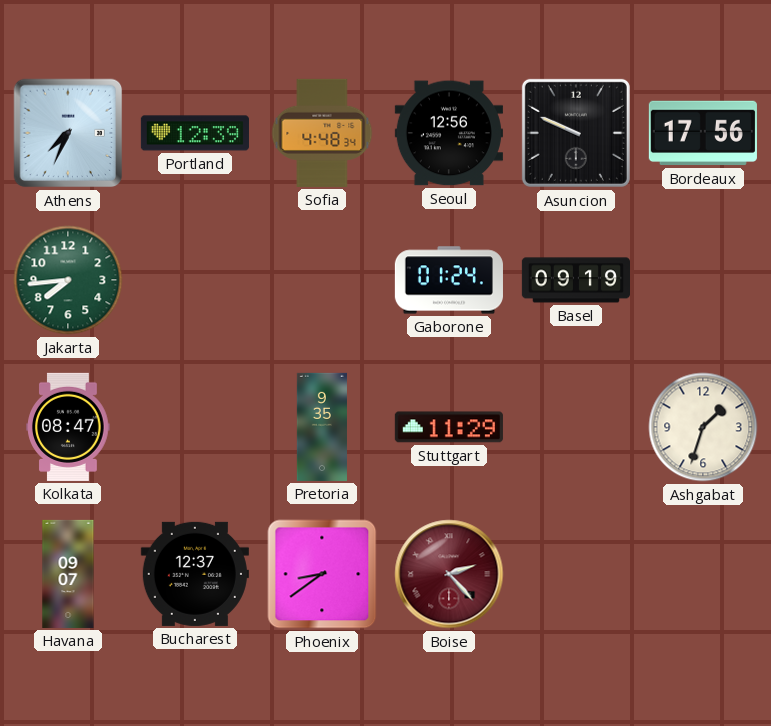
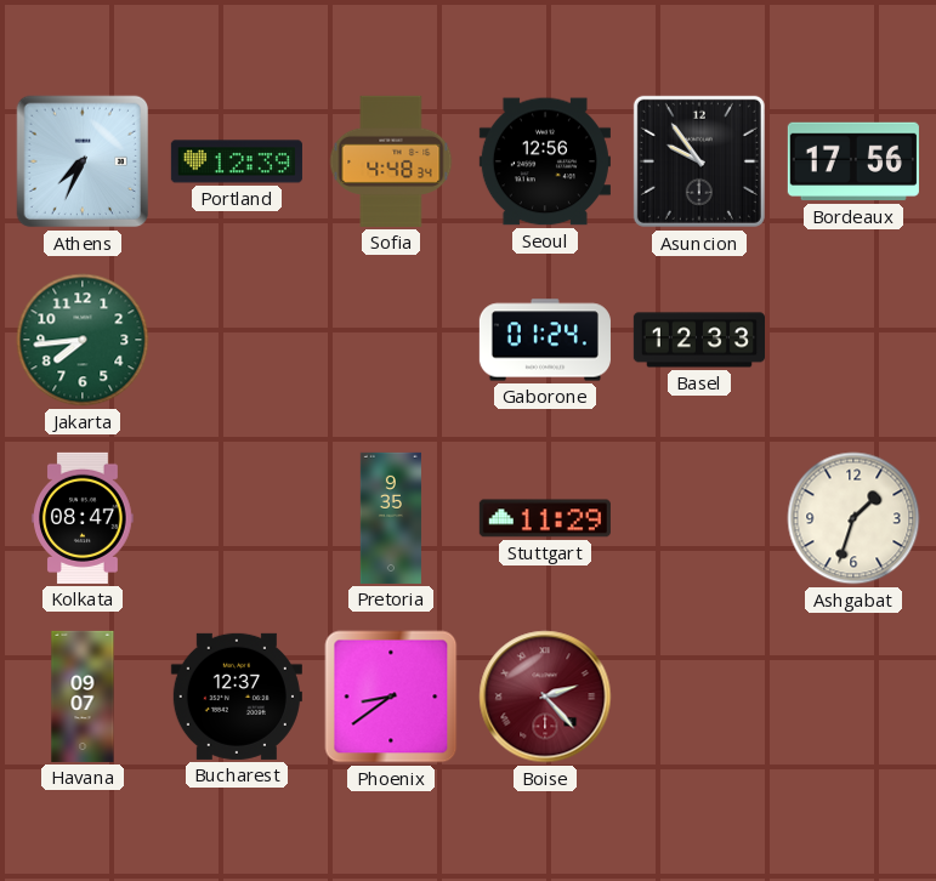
Asuncion: 9:49 -> 9:54
Basel: 09:19 -> 12:33
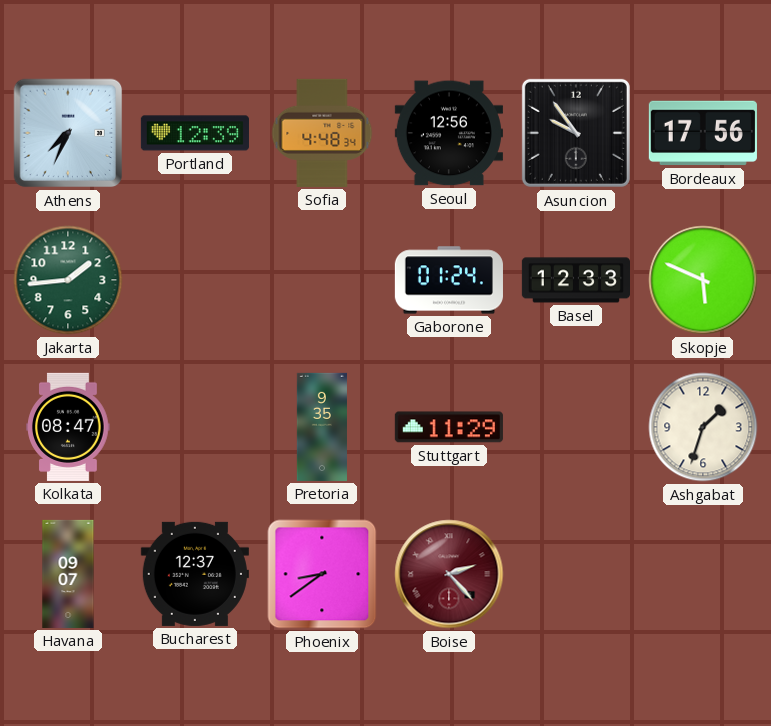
Jakarta: 7:44 -> 1:44
Skopje: none -> 5:49
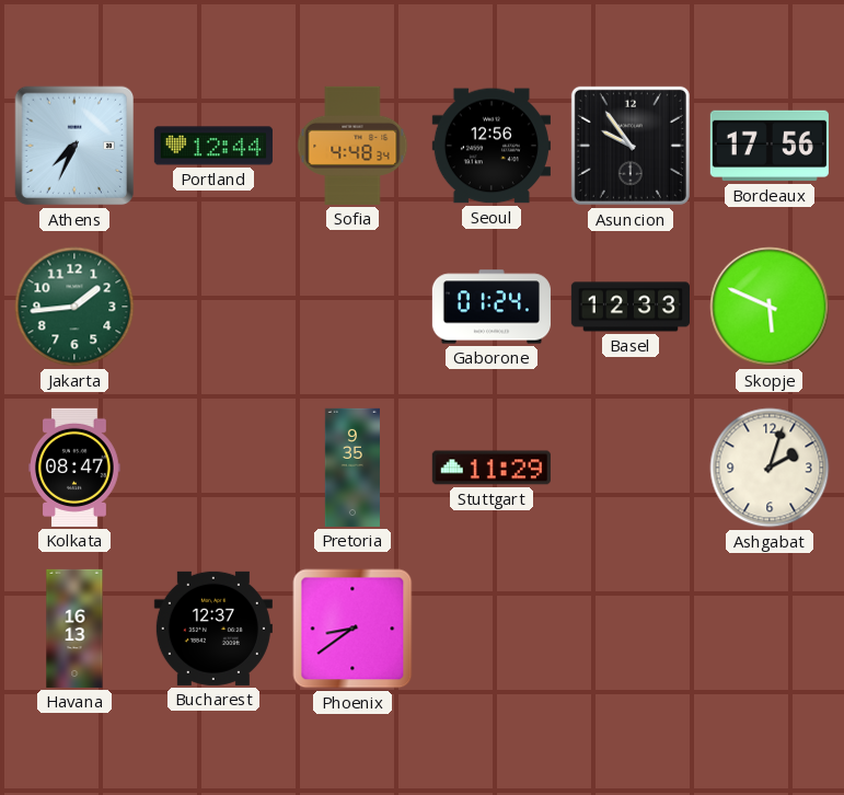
Portland: 12:39 -> 12:44
Ashgabat: 1:33 -> 2:03
Havana: 09:07 -> 16:13
Boise: 2:23 -> none
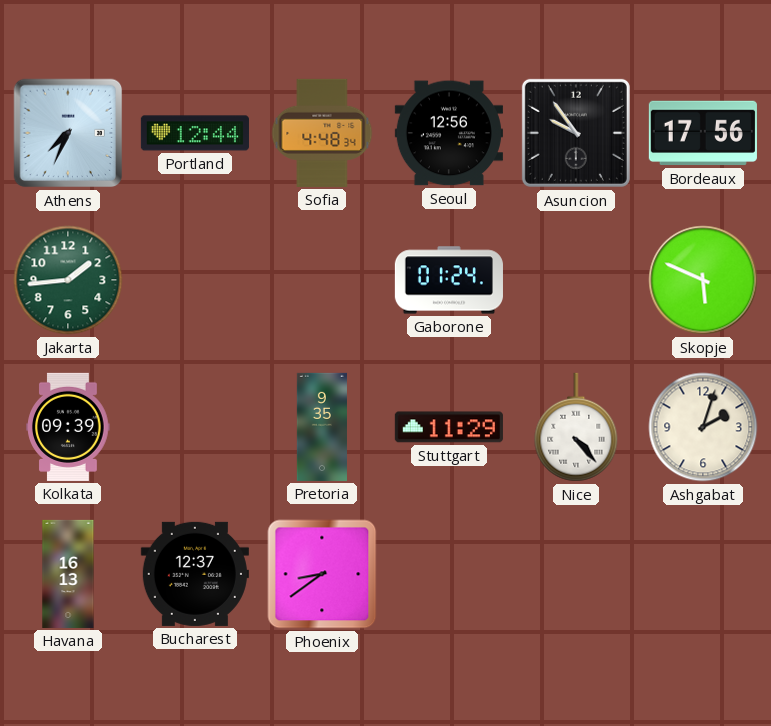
Basel: 12:33 -> none
Kolkata: 08:47 -> 09:39
Nice: none -> 4:23
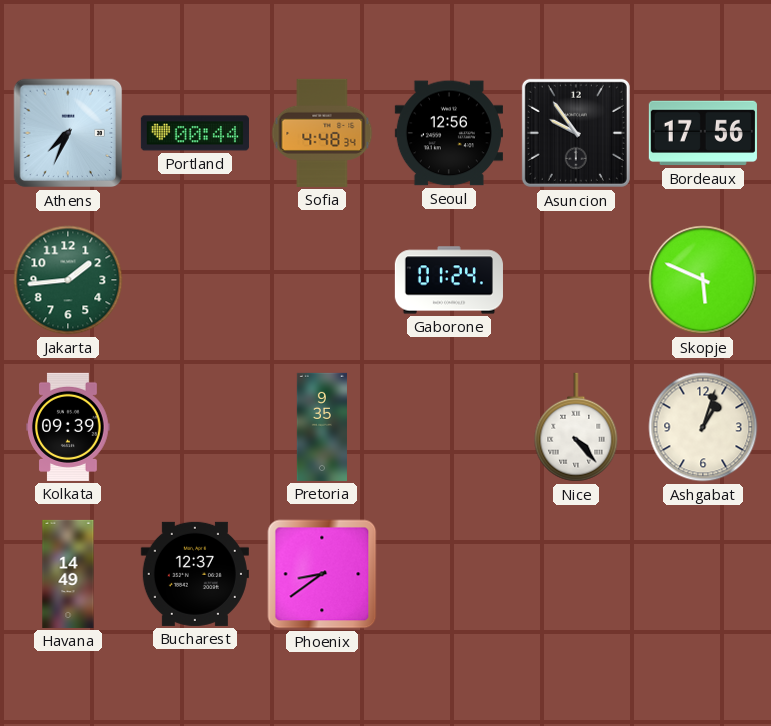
Portland: 12:44 -> 00:44
Stuttgart: 11:29 -> none
Ashgabat: 2:03 -> 1:03
Havana: 16:13 -> 14:49
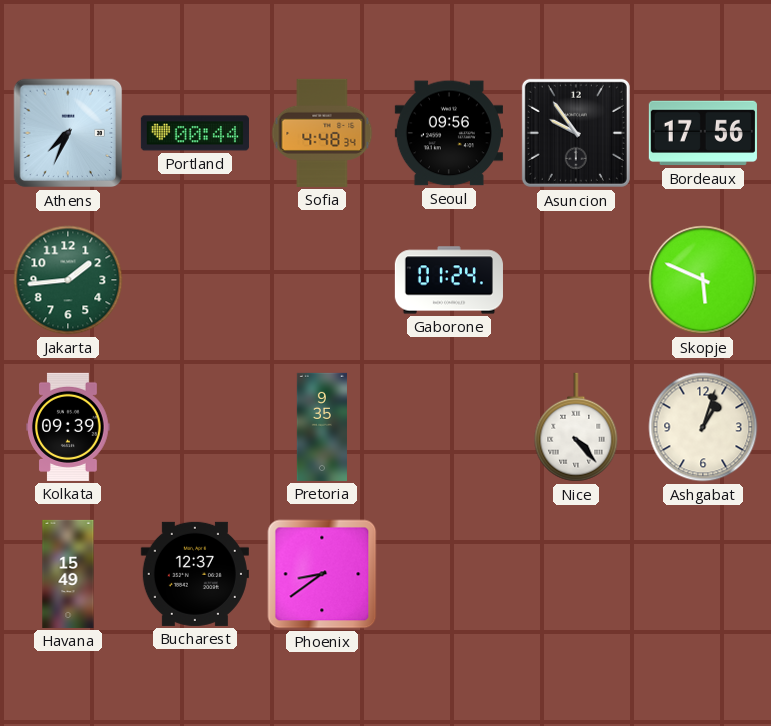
Seoul: 12:56 -> 09:56
Havana: 14:49 -> 15:49
